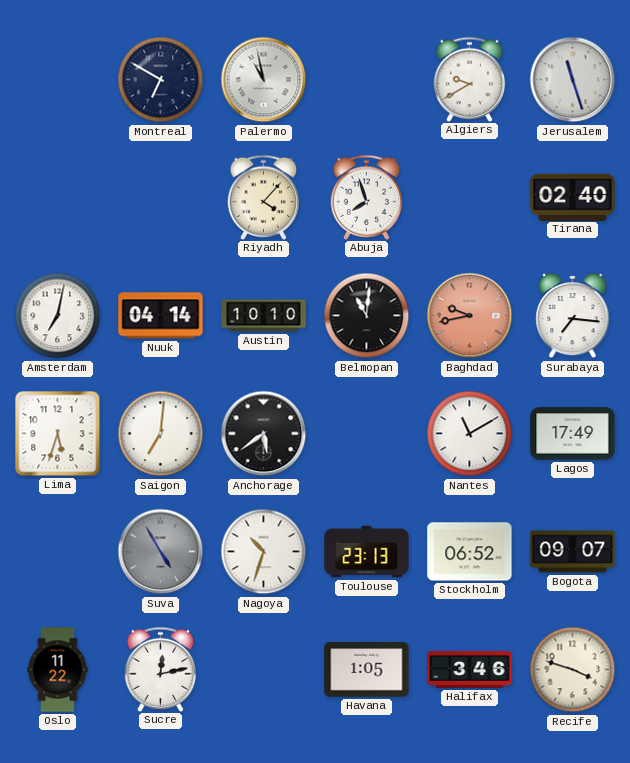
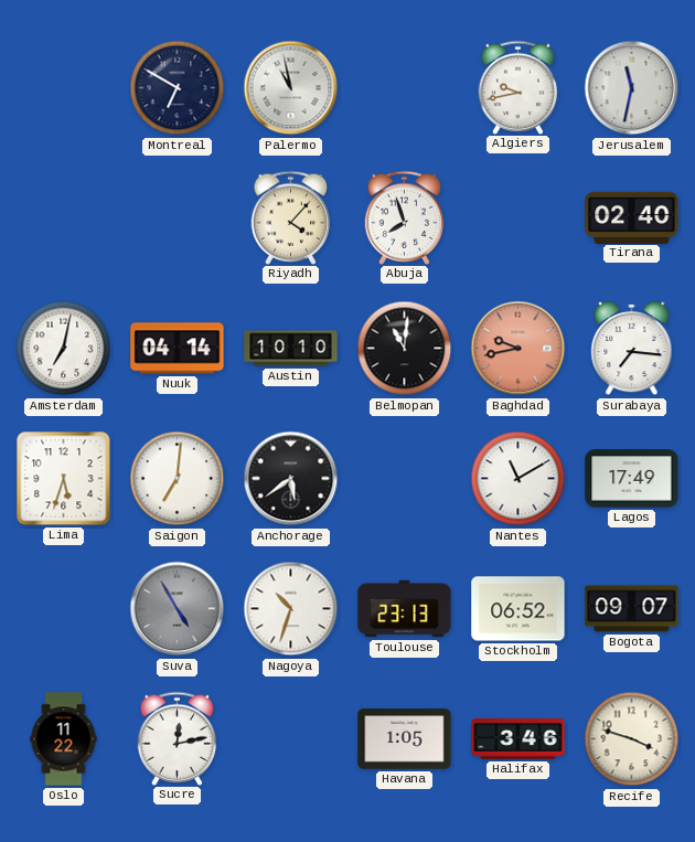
Algiers: 9:40 -> 9:43
Jerusalem: 11:27 -> 11:32
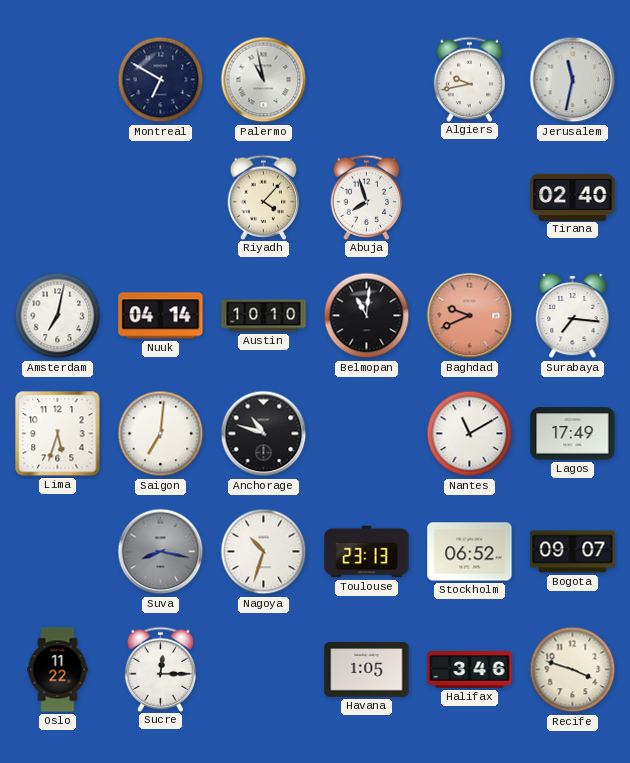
Baghdad: 9:43 -> 9:41
Anchorage: 5:39 -> 10:48
Suva: 4:55 -> 8:17
Sucre: 12:13 -> 12:15
